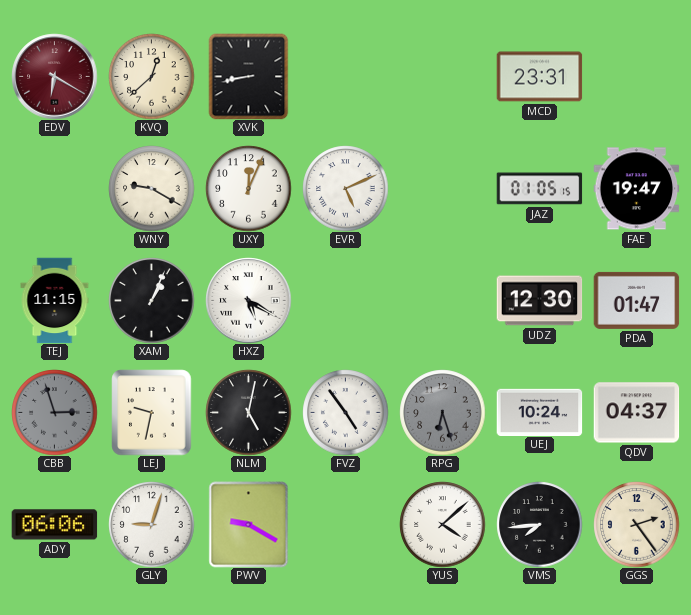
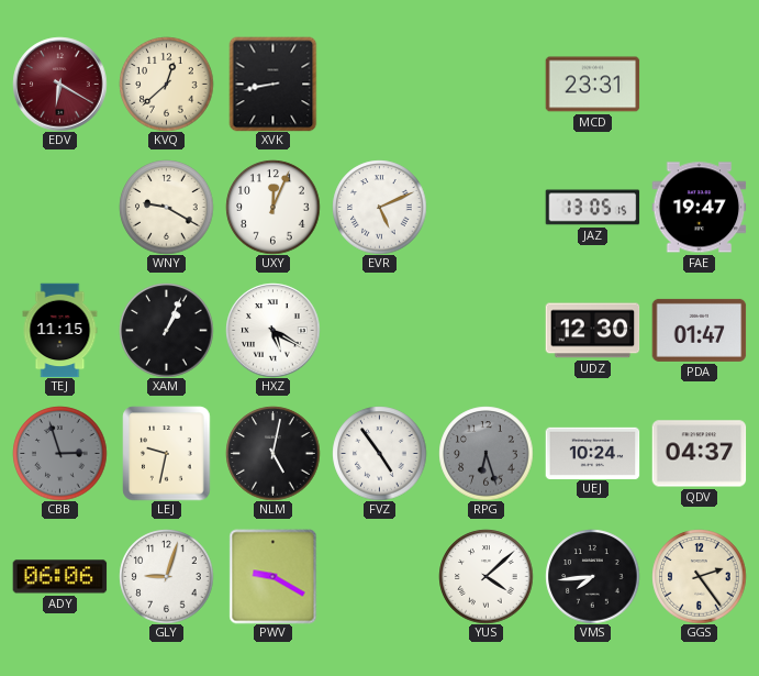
JAZ: 01:05 -> 13:05
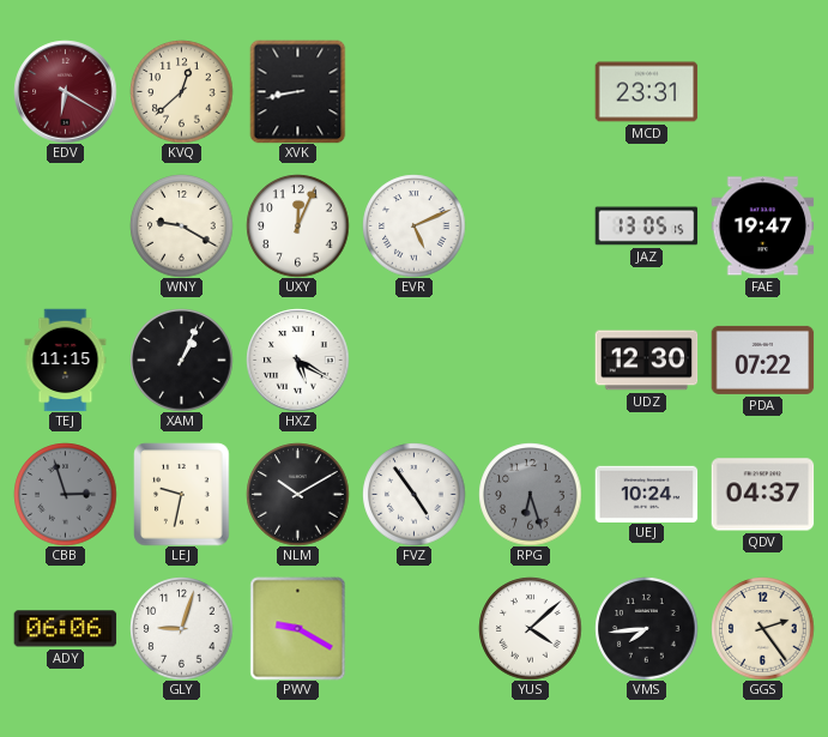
PDA: 01:47 -> 07:22
NLM: 5:02 -> 10:10
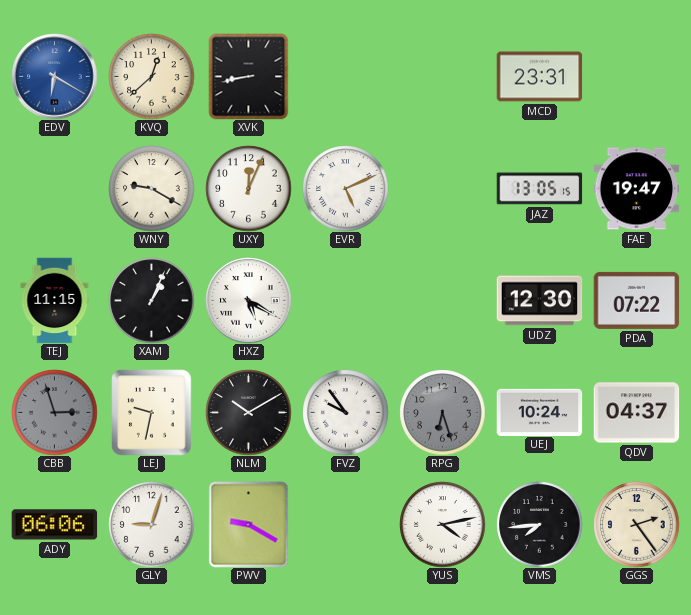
EDV dial: burgundy -> blue
FVZ: 4:54 -> 9:54
YUS: 4:08 -> 4:13
